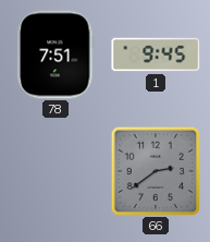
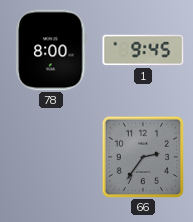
78: 7:51 -> 8:00
66: 2:39 -> 2:36
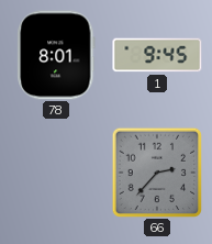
78: 8:00 -> 8:01
66: 2:36 -> 2:37
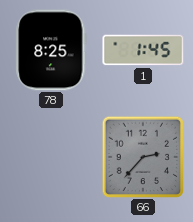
78: 8:01 -> 8:25
1: 9:45 -> 1:45
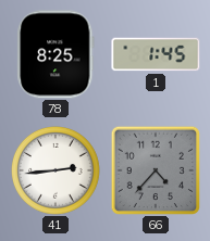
41: none -> 2:44
66: 2:37 -> 4:37
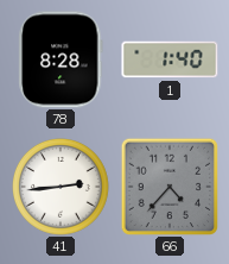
78: 8:25 -> 8:28
1: 1:45 -> 1:40
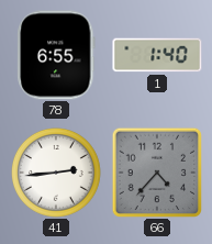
78: 8:28 -> 6:55
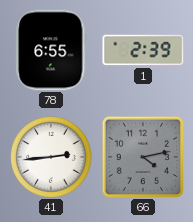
1: 1:40 -> 2:39
66: 4:37 -> 4:13
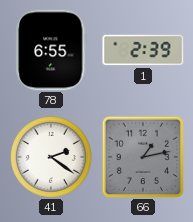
41: 2:44 -> 2:21
66: 4:13 -> 1:13
